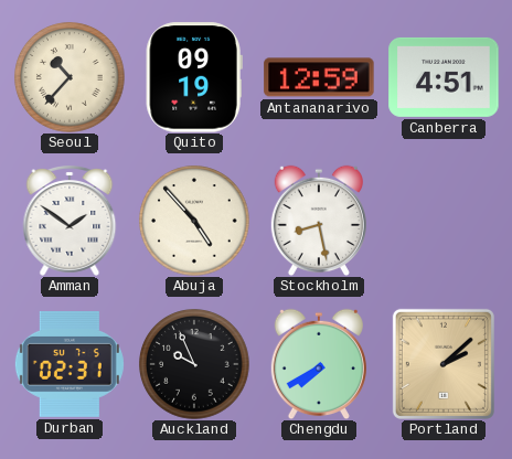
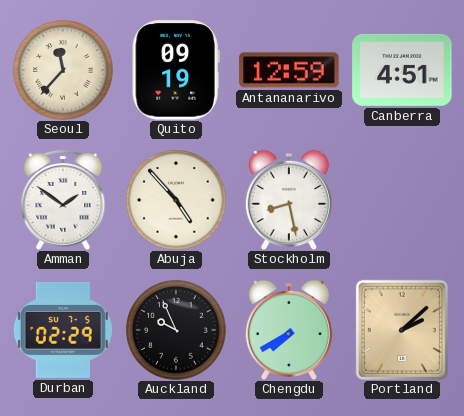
Seoul: 10:37 -> 11:37
Durban: 02:31 -> 02:29
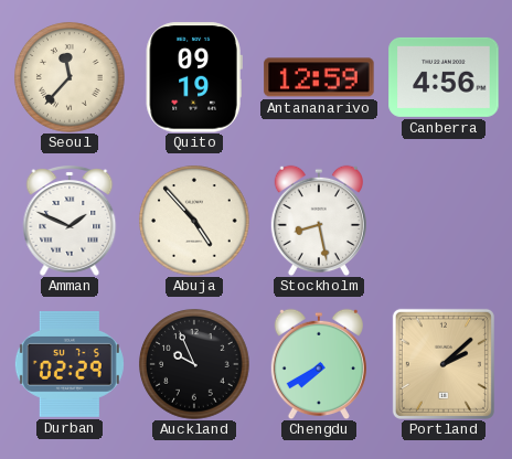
Canberra: 4:51 -> 4:56
Amman: 1:51 -> 1:49
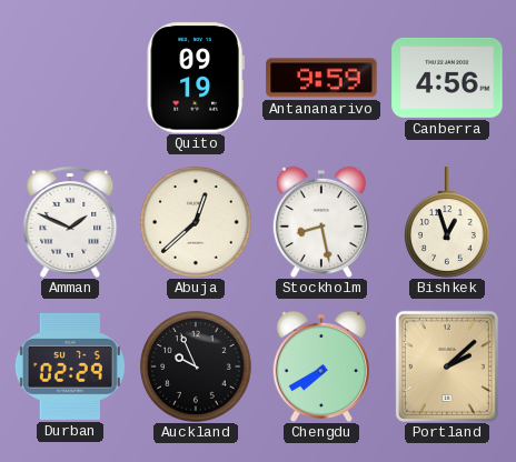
Seoul: 11:37 -> none
Antananarivo: 12:59 -> 9:59
Abuja: 4:53 -> 12:38
Bishkek: none -> 12:57
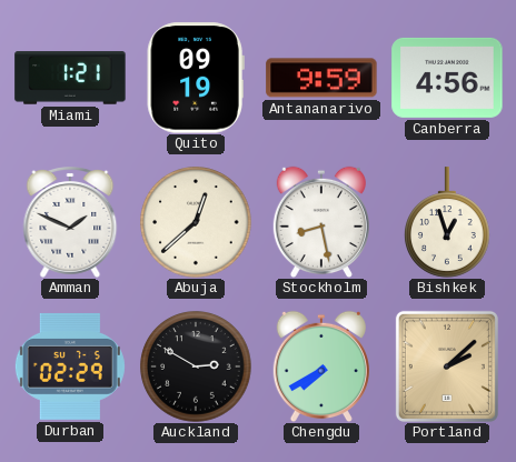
Miami: none -> 1:21
Auckland: 9:56 -> 2:50
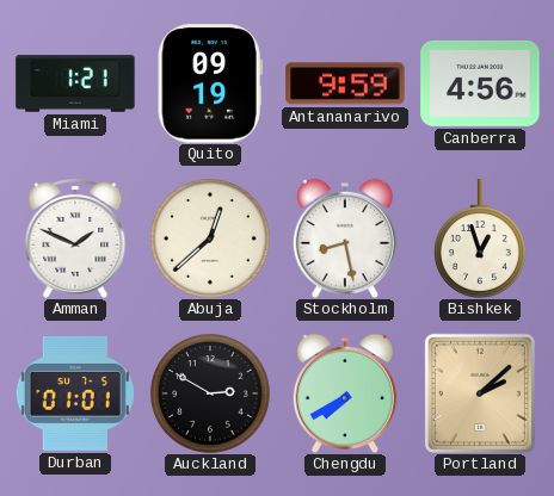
Durban: 02:29 -> 01:01
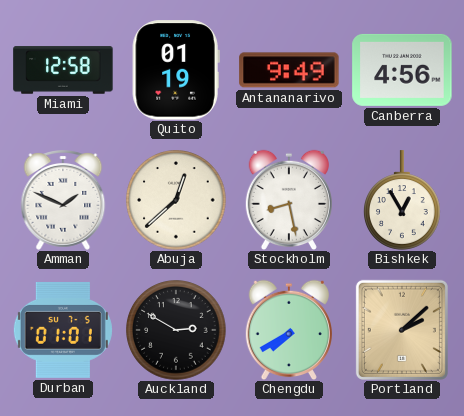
Miami: 1:21 -> 12:58
Quito: 09:19 -> 01:19
Antananarivo: 9:59 -> 9:49
Bishkek: 12:57 -> 12:55
